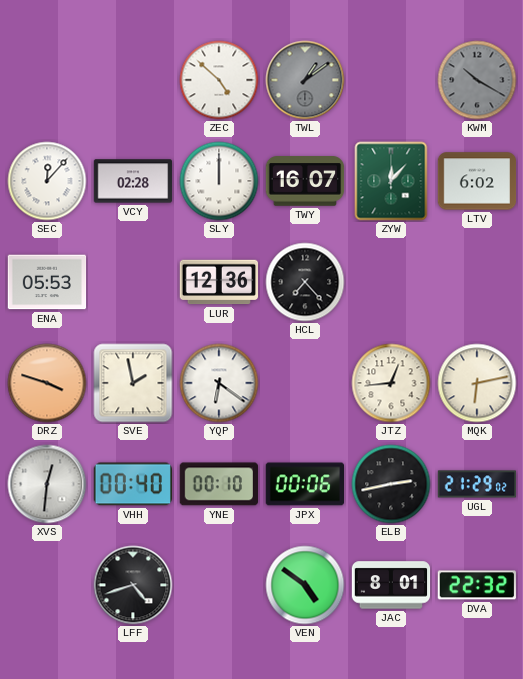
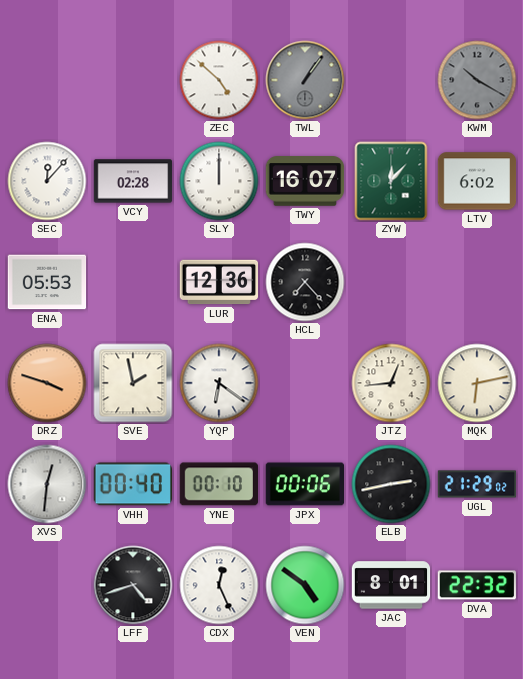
TWL: 1:09 -> 1:06
CDX: none -> 12:26
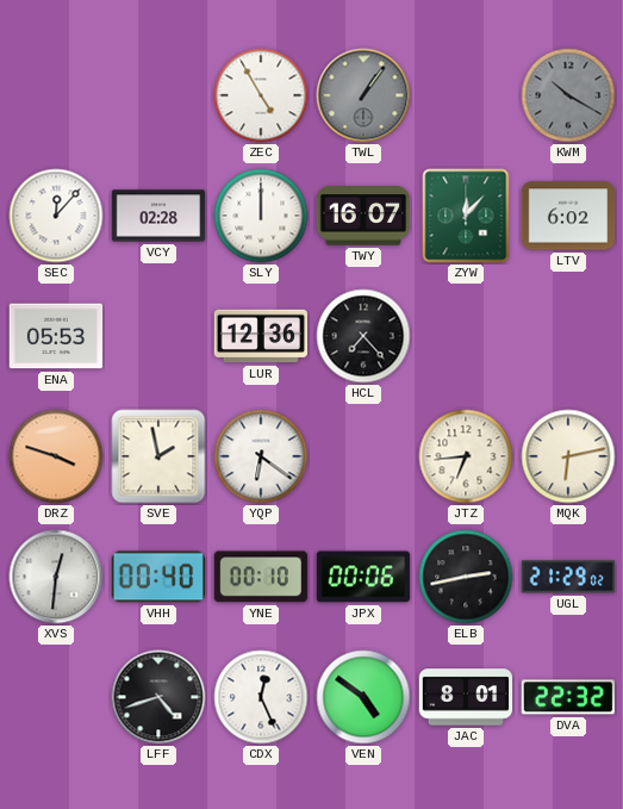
ZEC: 4:52 -> 4:55
JTZ: 12:44 -> 6:44
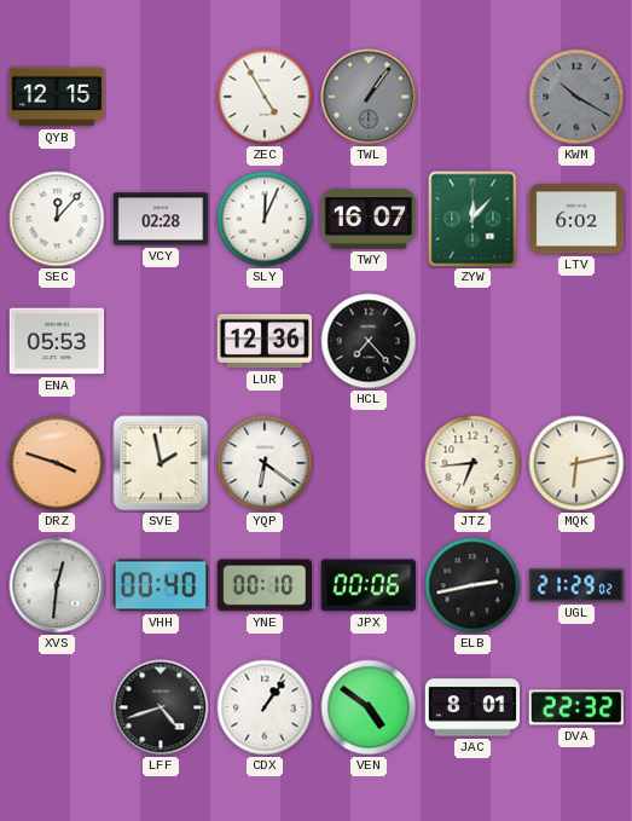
QYB: none -> 12:15
SLY: 12:00 -> 12:04
CDX: 12:26 -> 1:06
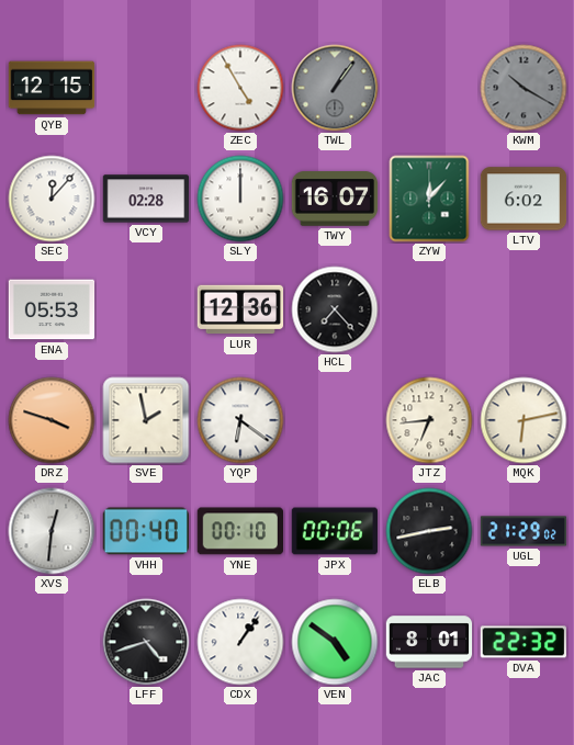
SLY: 12:04 -> 12:00
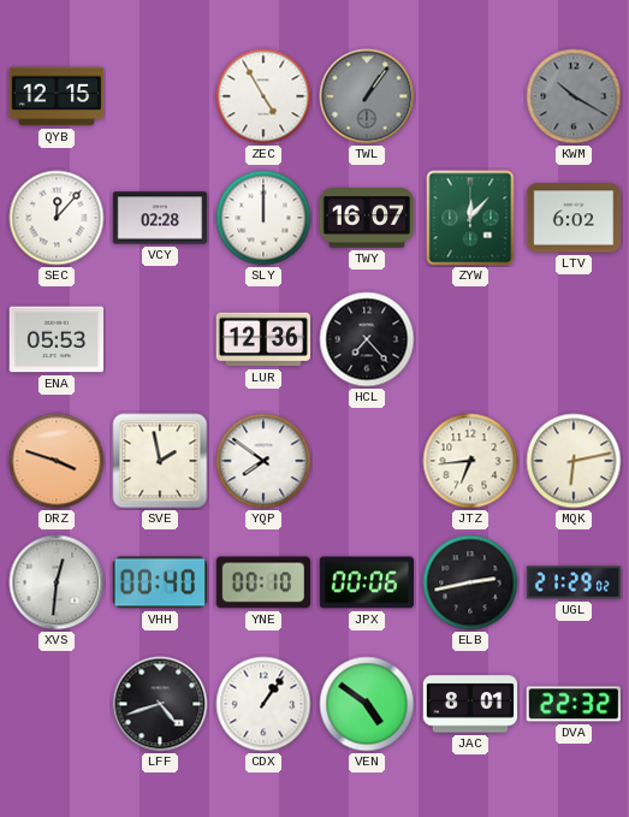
YQP: 6:21 -> 7:51
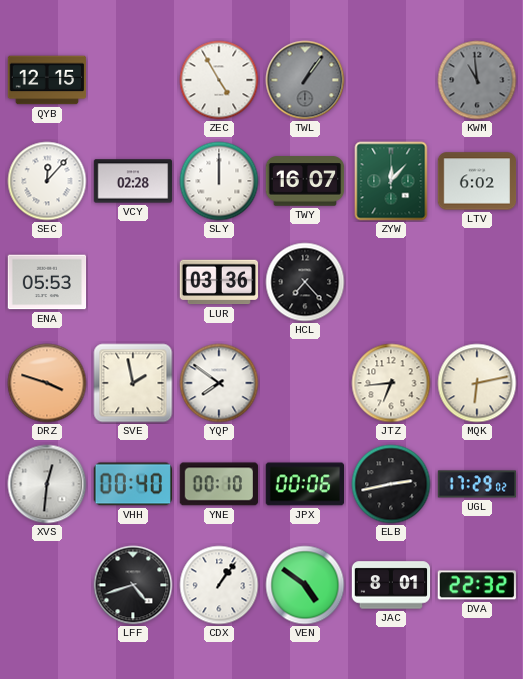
KWM: 10:20 -> 10:59
LUR: 12:36 -> 03:36
UGL: 21:29 -> 17:29
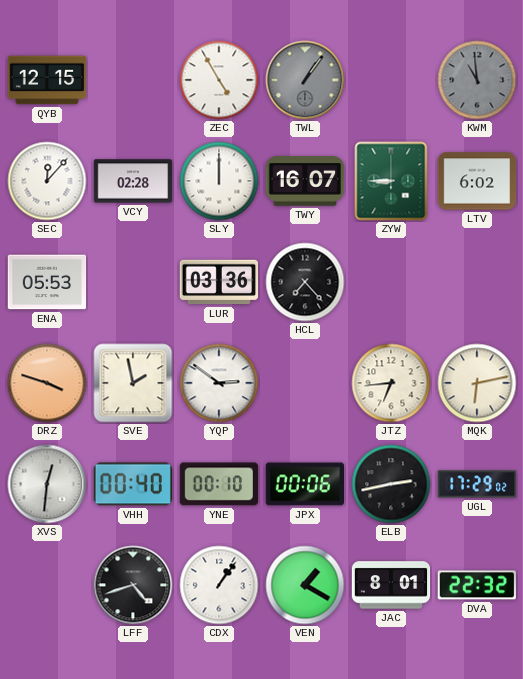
ZYW: 12:07 -> 8:45
YQP: 7:51 -> 2:51
VEN: 4:51 -> 1:20
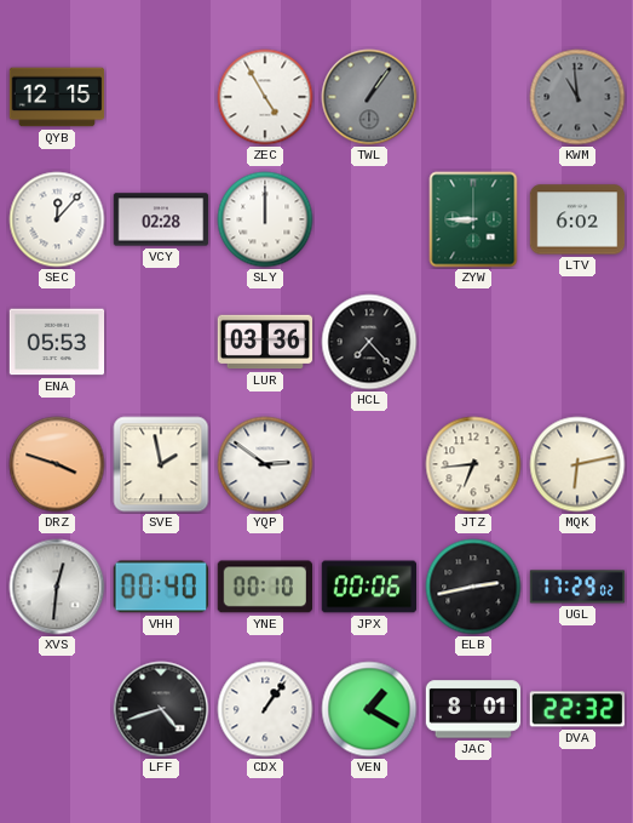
TWY: 16:07 -> none
